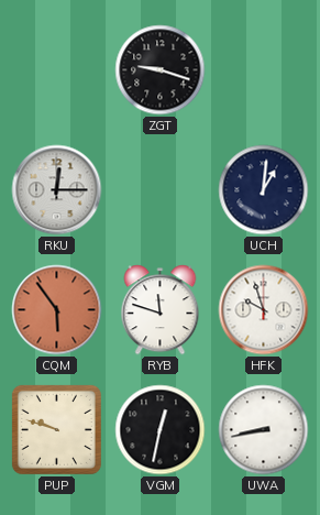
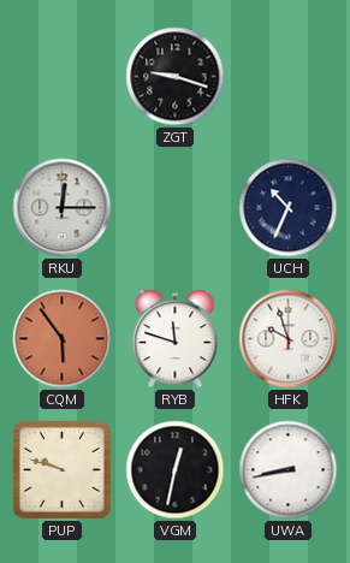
UCH: 1:01 -> 10:34
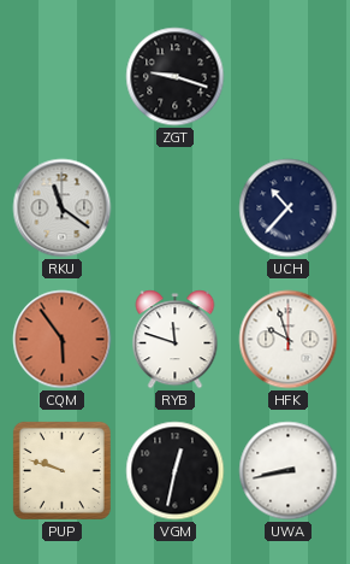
RKU: 12:15 -> 11:21
UCH: 10:34 -> 10:37
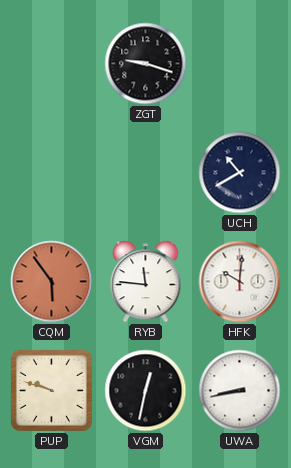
RKU: 11:21 -> none
UCH: 10:37 -> 10:40
RYB: 11:48 -> 11:46
HFK: 9:57 -> 10:01
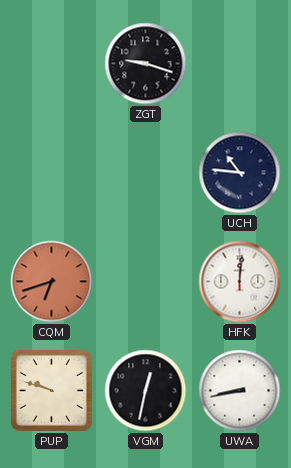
UCH: 10:40 -> 10:46
CQM: 5:54 -> 6:42
RYB: 11:46 -> none
HFK: 10:01 -> 12:01
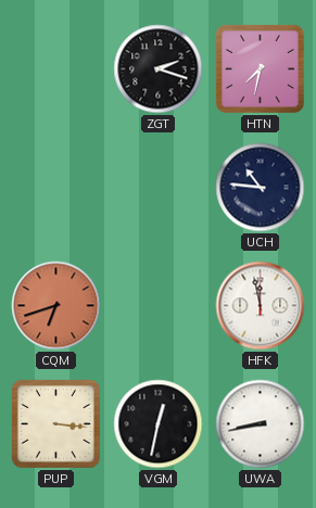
ZGT: 9:18 -> 2:18
HTN: none -> 7:32
HFK: 12:01 -> 11:58
PUP: 9:48 -> 3:16
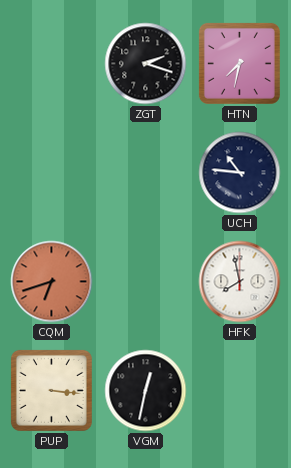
HFK: 11:58 -> 7:58
UWA: 8:43 -> none
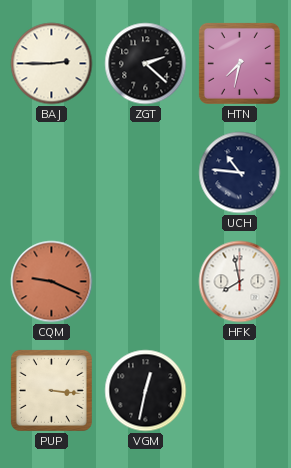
BAJ: none -> 2:45
ZGT: 2:18 -> 2:22
CQM: 6:42 -> 9:19
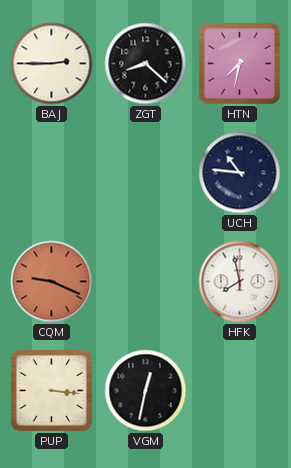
ZGT: 2:22 -> 8:22
